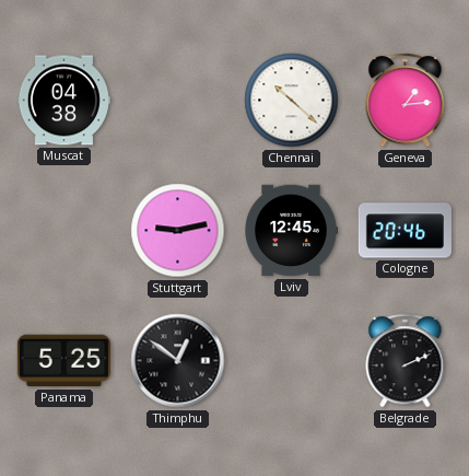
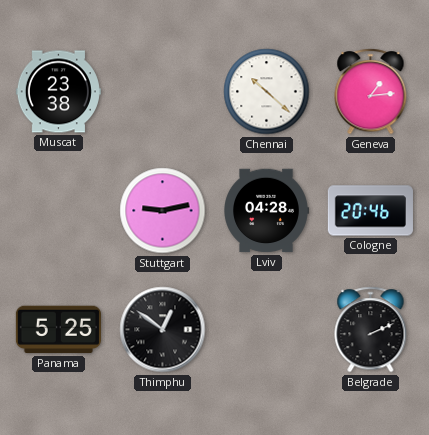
Muscat: 04:38 -> 23:38
Lviv: 12:45 -> 04:28
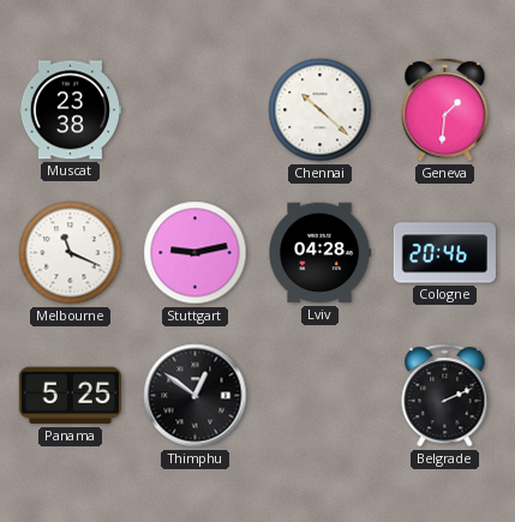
Geneva: 1:14 -> 1:31
Melbourne: none -> 11:19
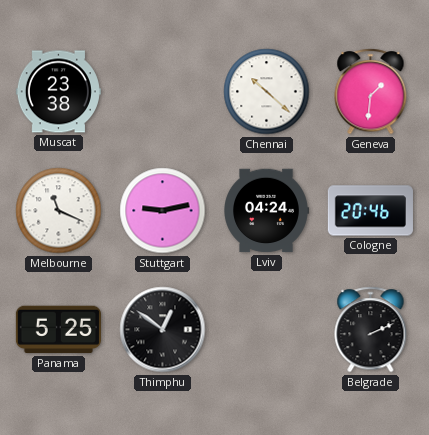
Lviv: 04:28 -> 04:24
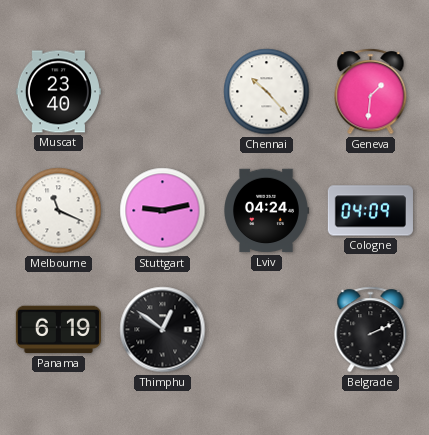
Muscat: 23:38 -> 23:40
Chennai: 10:22 -> 10:23
Cologne: 20:46 -> 04:09
Panama: 5:25 -> 6:19
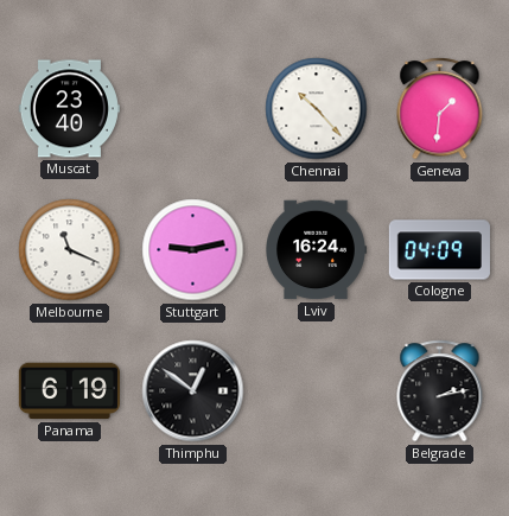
Lviv: 04:24 -> 16:24
Belgrade: 2:11 -> 2:13
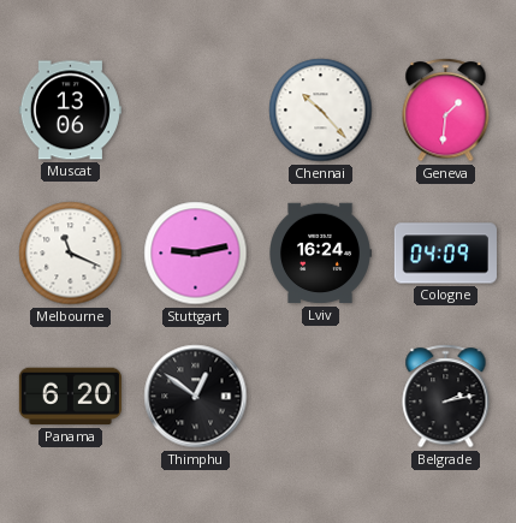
Muscat: 23:40 -> 13:06
Panama: 6:19 -> 6:20
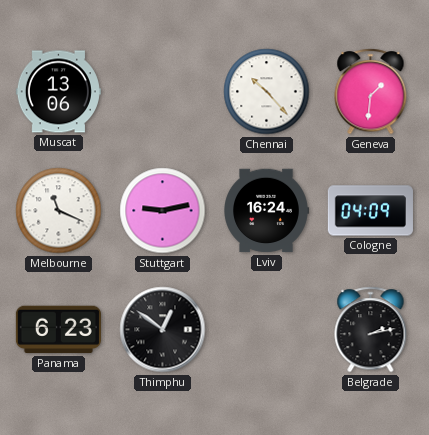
Panama: 6:20 -> 6:23
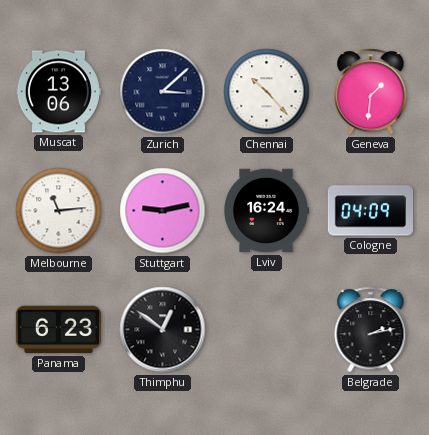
Zurich: none -> 3:08
Melbourne: 11:19 -> 11:14
